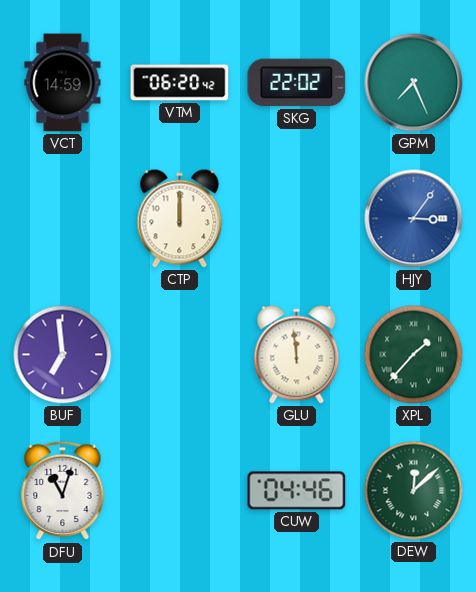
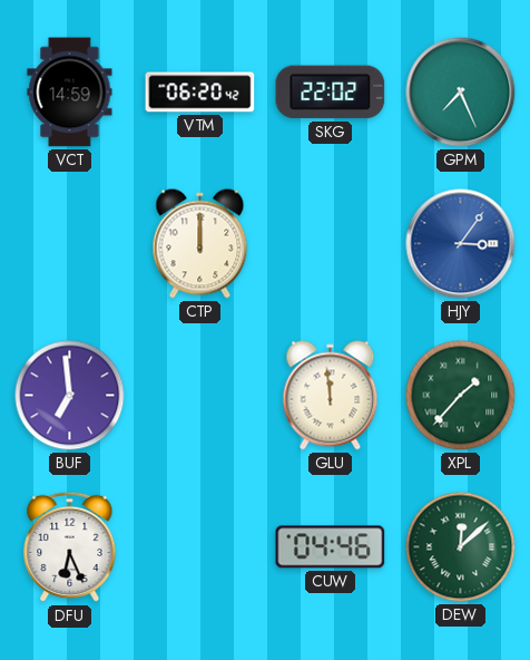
DFU: 11:03 -> 6:26
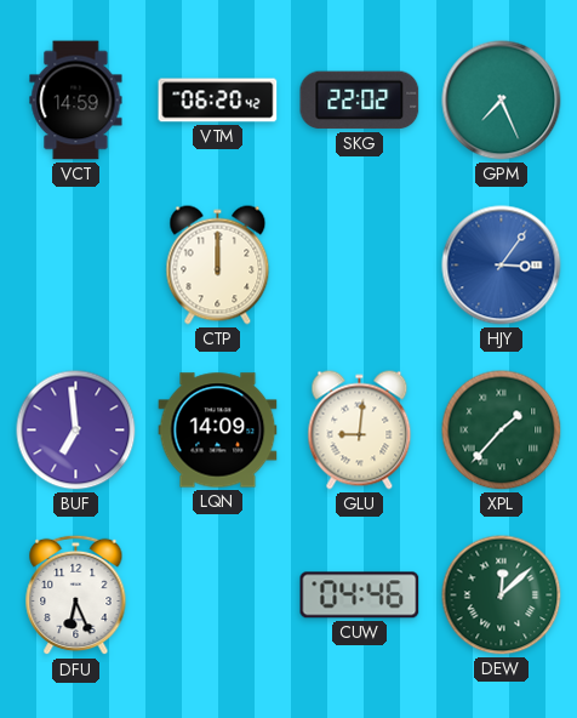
LQN: none -> 14:09
GLU: 11:59 -> 9:01
